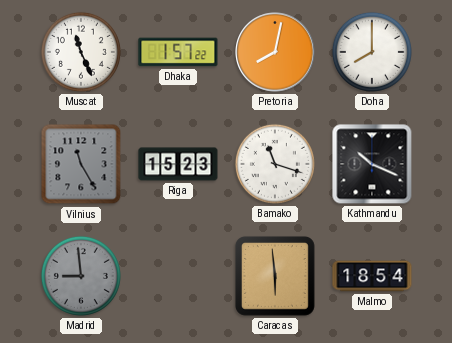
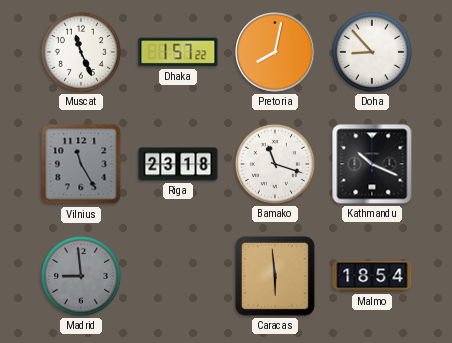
Doha: 8:00 -> 8:53
Riga: 15:23 -> 23:18
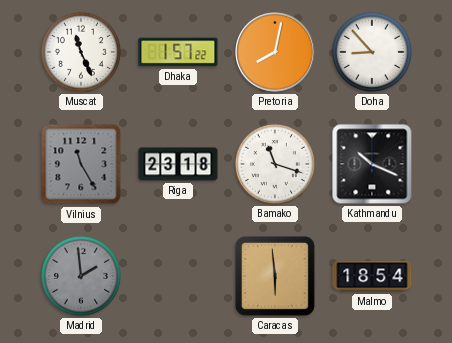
Madrid: 8:59 -> 1:59
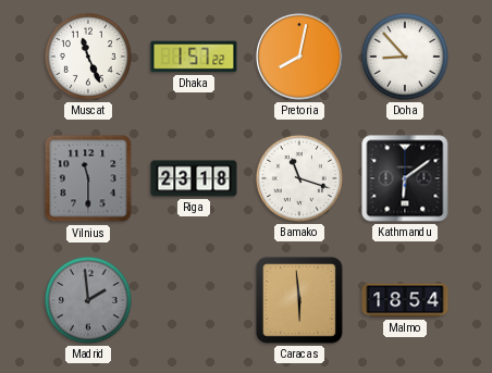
Vilnius: 11:25 -> 11:30
Kathmandu: 10:19 -> 6:09
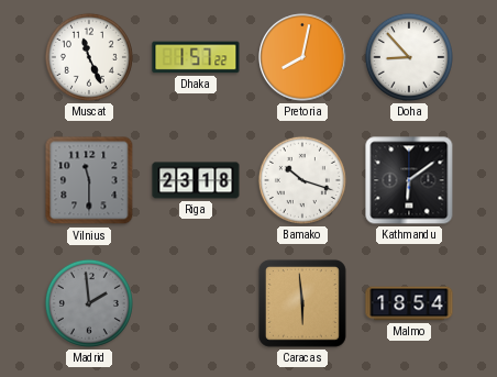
Bamako: 11:18 -> 10:18
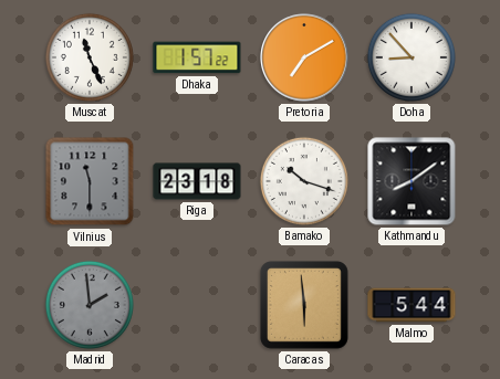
Pretoria: 8:02 -> 7:10
Kathmandu: 6:09 -> 8:09
Malmo: 18:54 -> 5:44
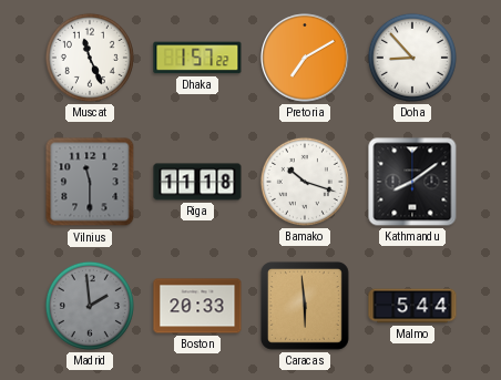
Riga: 23:18 -> 11:18
Boston: none -> 20:33
